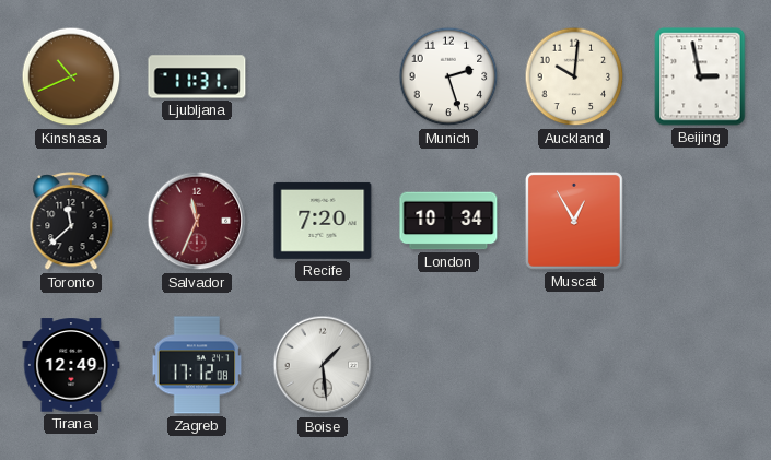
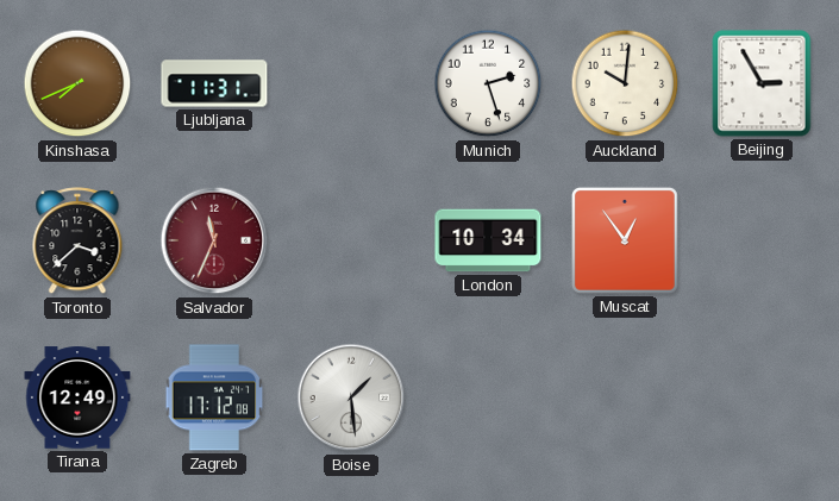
Kinshasa: 10:41 -> 7:41
Beijing: 2:58 -> 2:55
Toronto: 11:38 -> 3:38
Recife: 7:20 -> none
Muscat: 12:55 -> 12:54
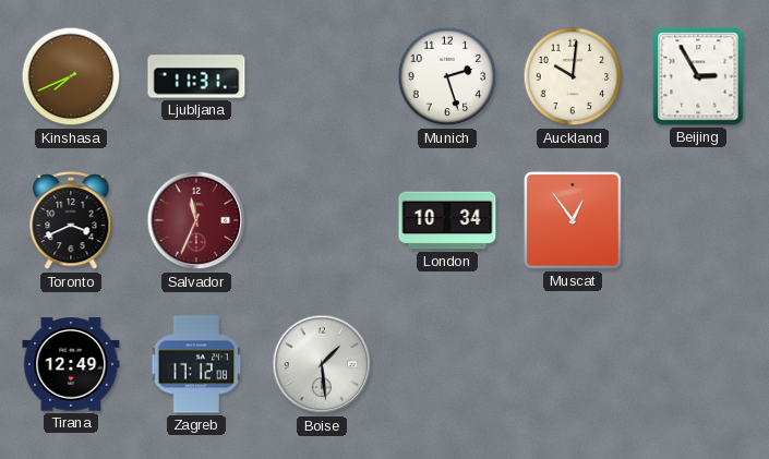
Toronto: 3:38 -> 3:41
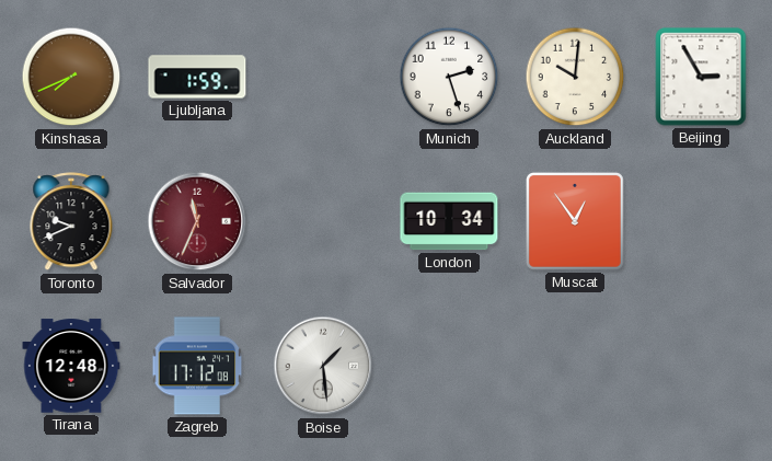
Ljubljana: 11:31 -> 1:59
Toronto: 3:41 -> 9:41
Tirana: 12:49 -> 12:48
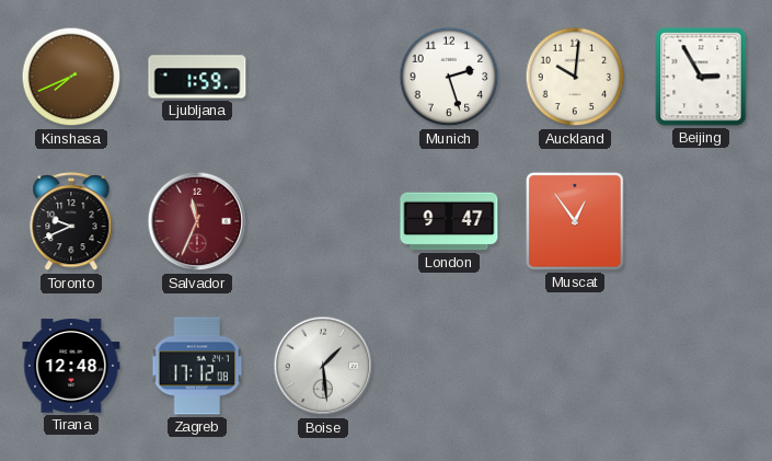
London: 10:34 -> 9:47
